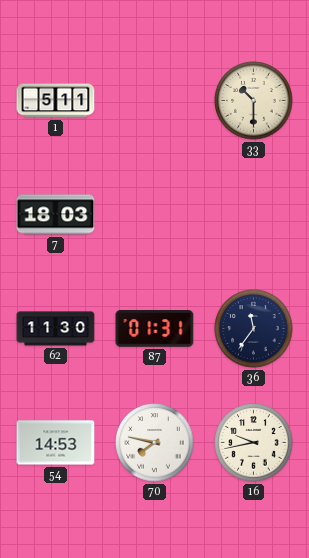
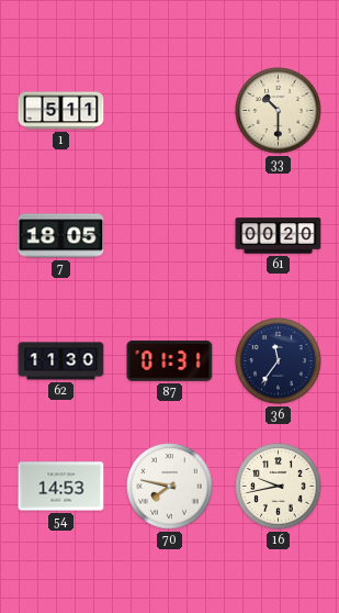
7: 18:03 -> 18:05
61: none -> 00:20
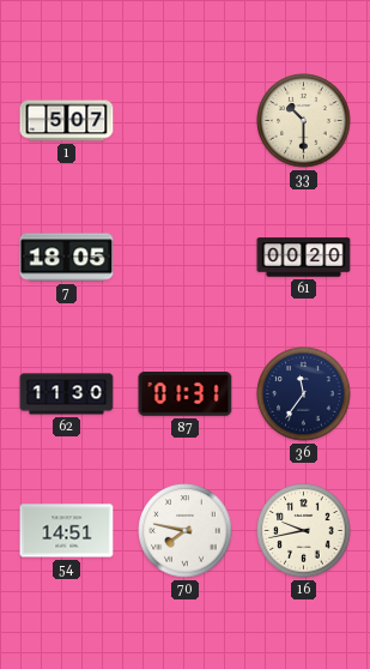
1: 5:11 -> 5:07
54: 14:53 -> 14:51
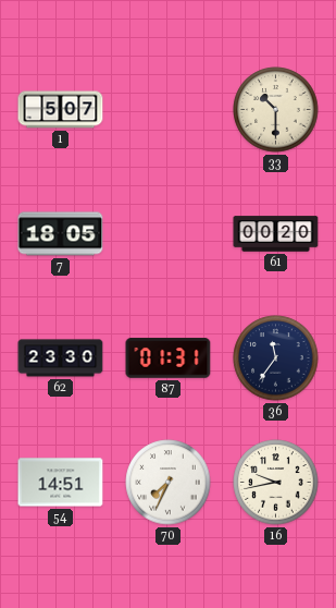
62: 11:30 -> 23:30
70: 7:47 -> 7:34
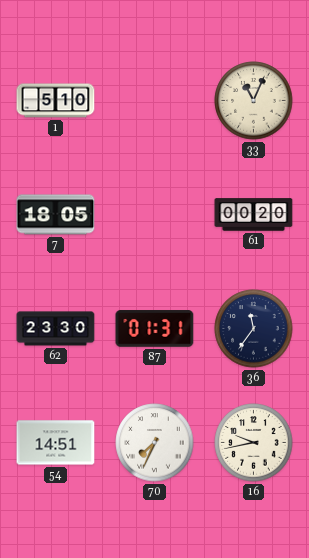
1: 5:07 -> 5:10
33: 10:30 -> 11:04
